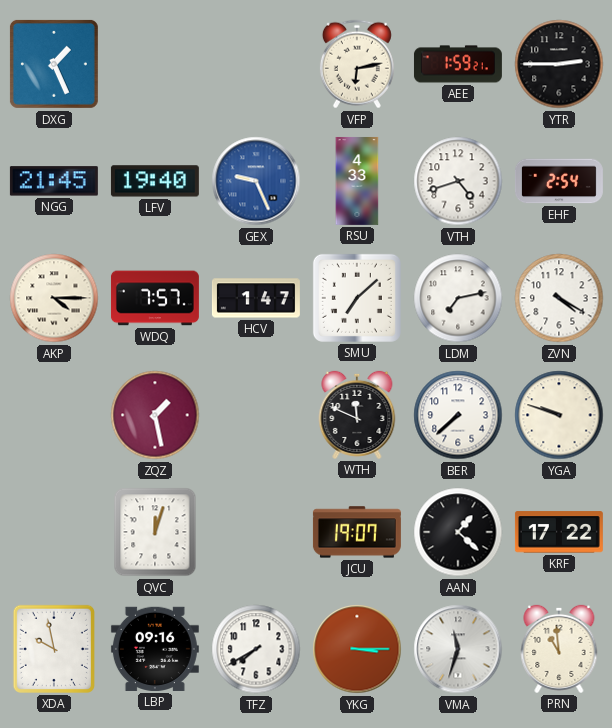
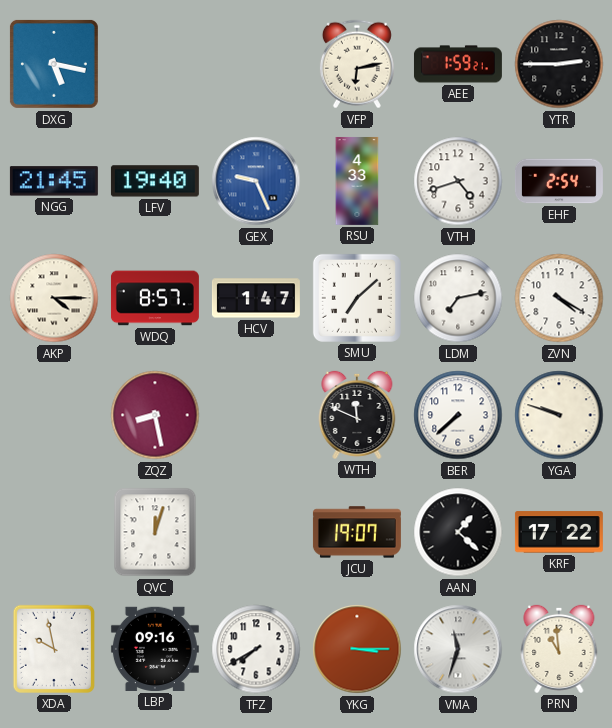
DXG: 1:26 -> 5:17
WDQ: 7:57 -> 8:57
ZQZ: 1:28 -> 8:28
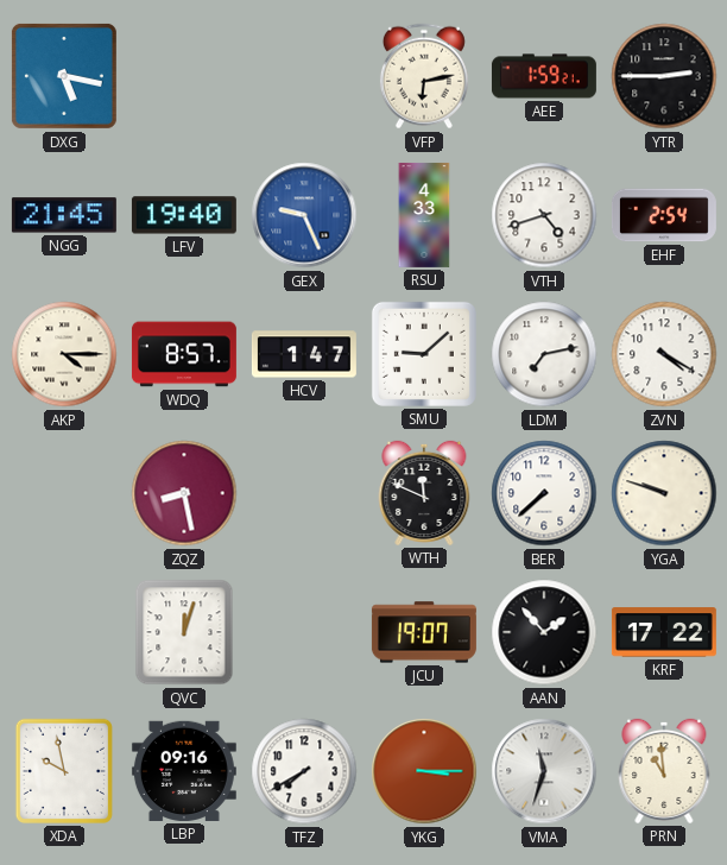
SMU: 7:08 -> 9:08
AAN: 1:22 -> 1:53
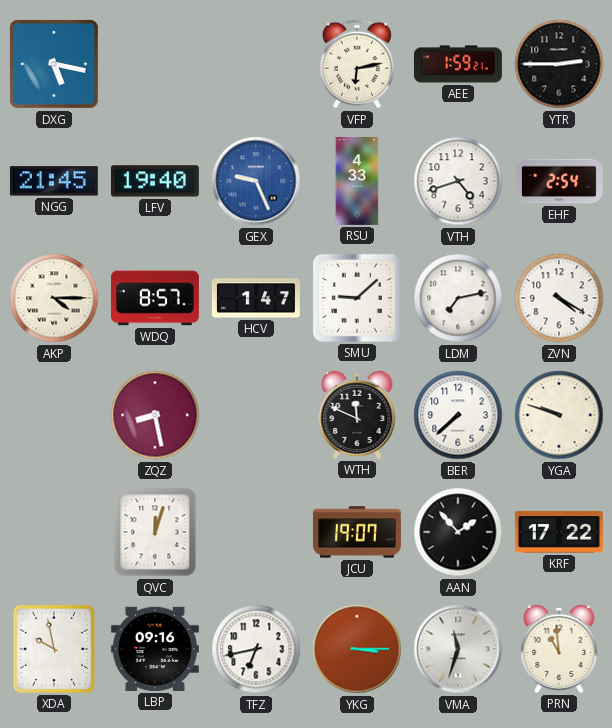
TFZ: 7:40 -> 6:43
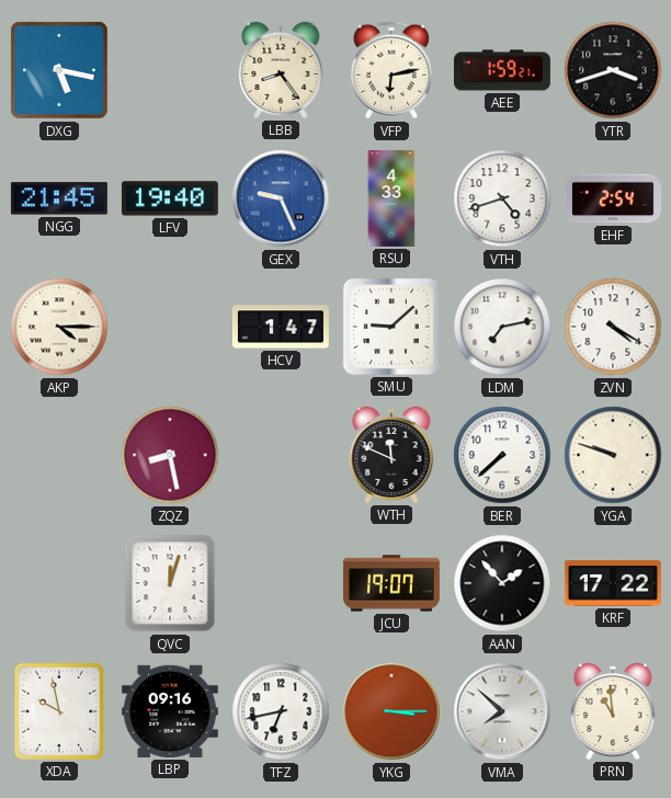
LBB: none -> 8:24
YTR: 2:45 -> 3:42
WDQ: 8:57 -> none
VMA: 11:33 -> 7:52
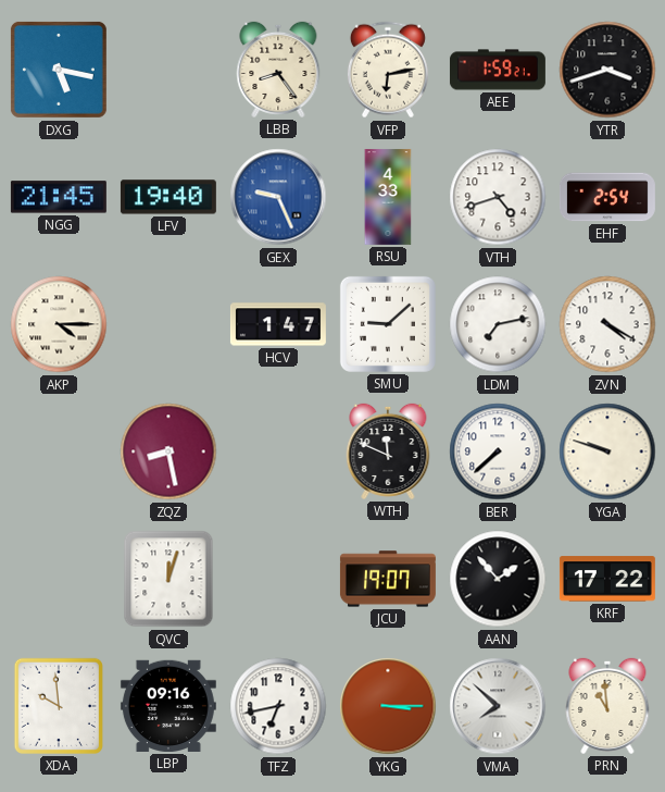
XDA: 9:58 -> 9:59
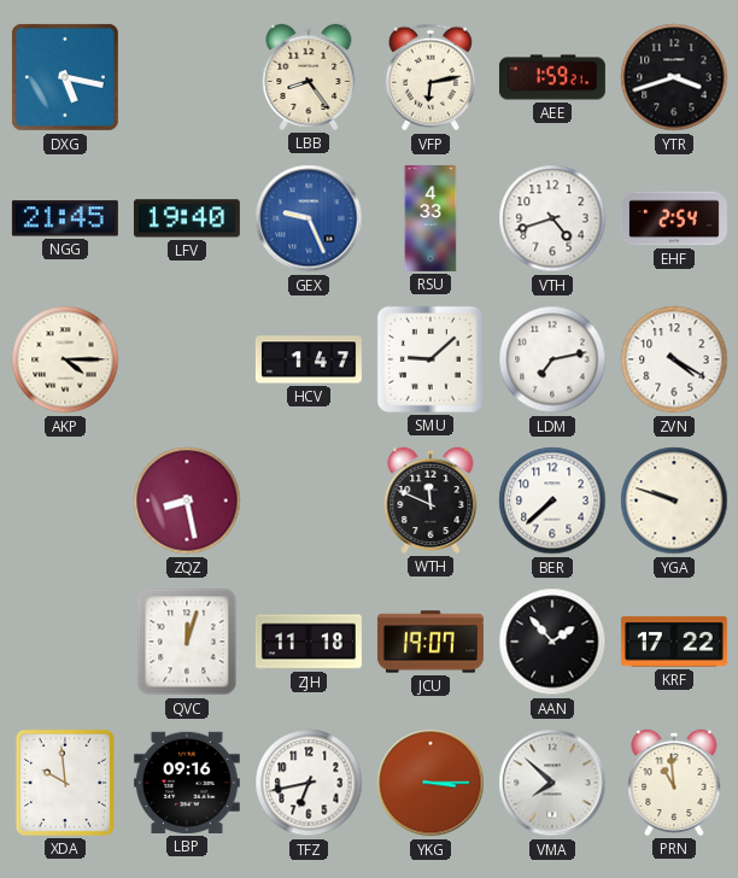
ZJH: none -> 11:18
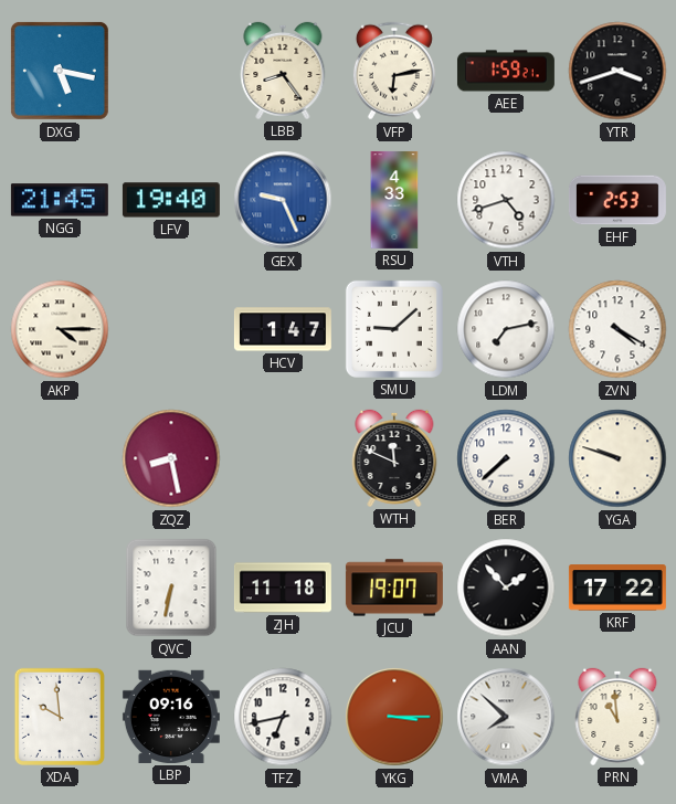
EHF: 2:54 -> 2:53
QVC: 12:03 -> 6:32
